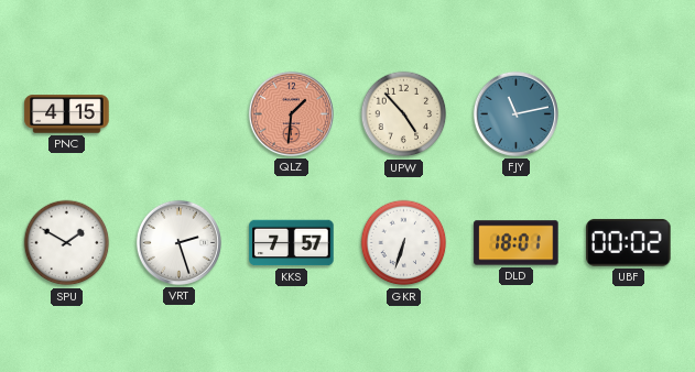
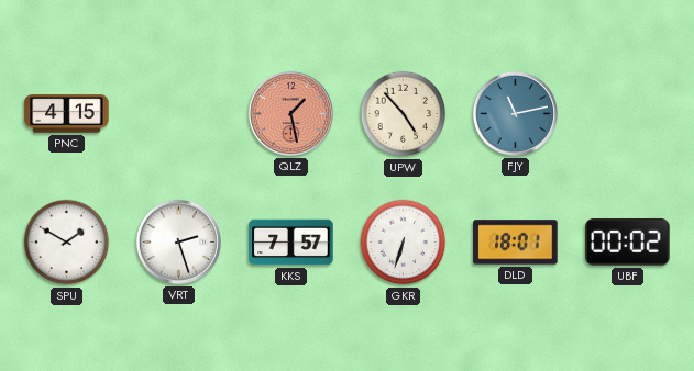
QLZ: 1:31 -> 1:28
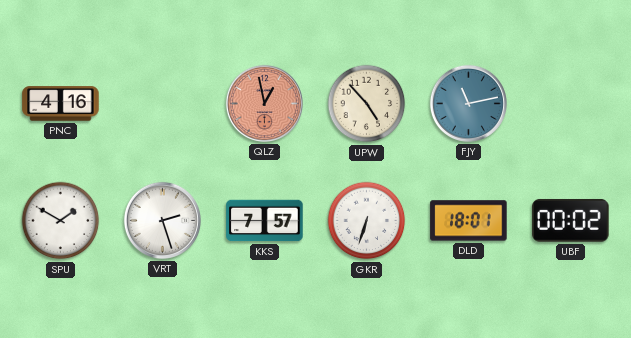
PNC: 4:15 -> 4:16
QLZ: 1:28 -> 12:58
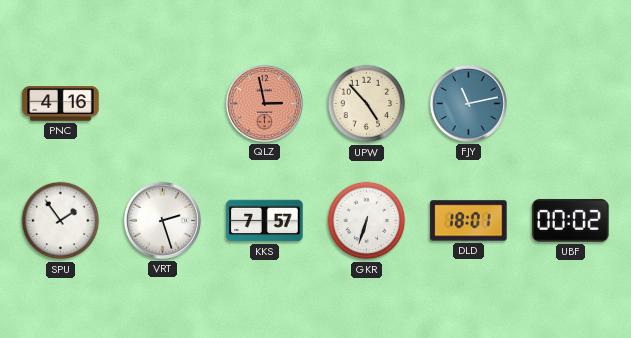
QLZ: 12:58 -> 2:58
SPU: 1:50 -> 1:54
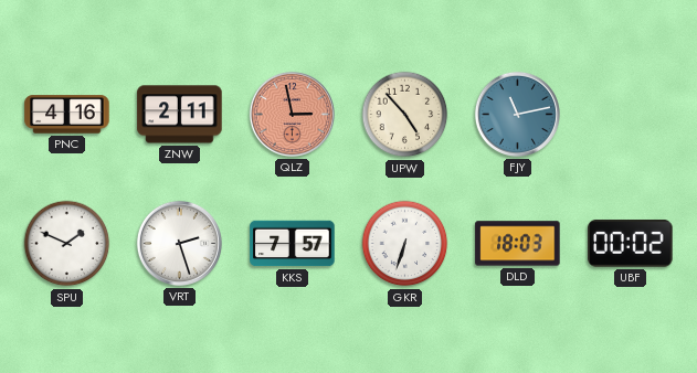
ZNW: none -> 2:11
SPU: 1:54 -> 1:49
DLD: 18:01 -> 18:03
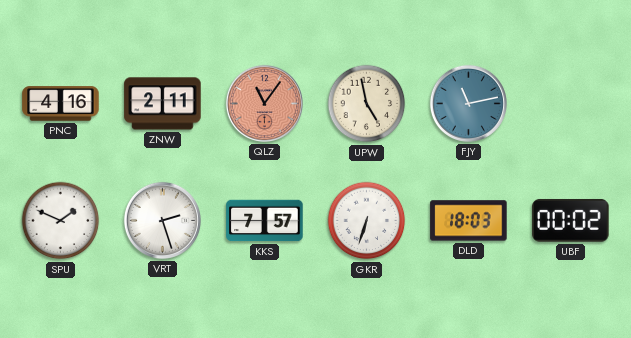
QLZ: 2:58 -> 11:06
UPW: 4:53 -> 4:58
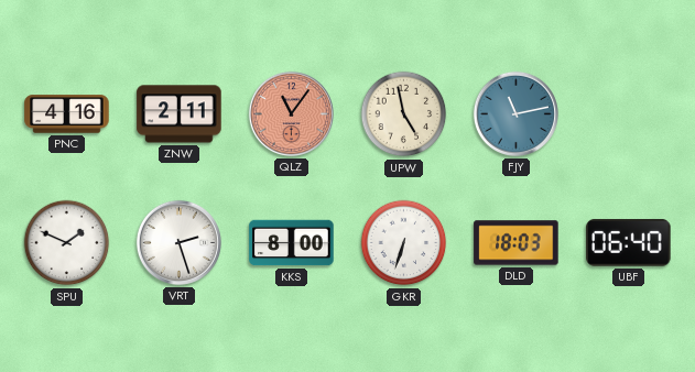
KKS: 7:57 -> 8:00
UBF: 00:02 -> 06:40
